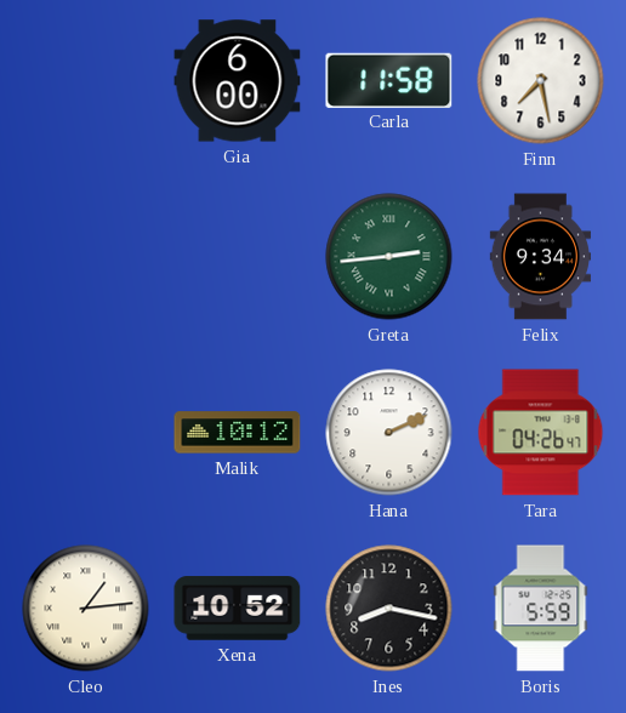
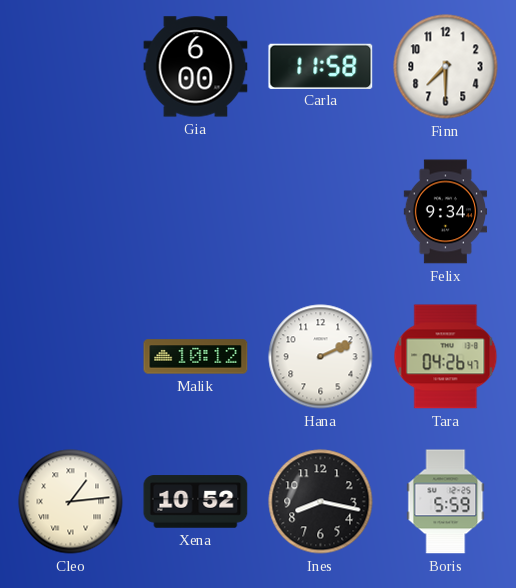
Finn: 7:28 -> 7:30
Greta: 2:44 -> none
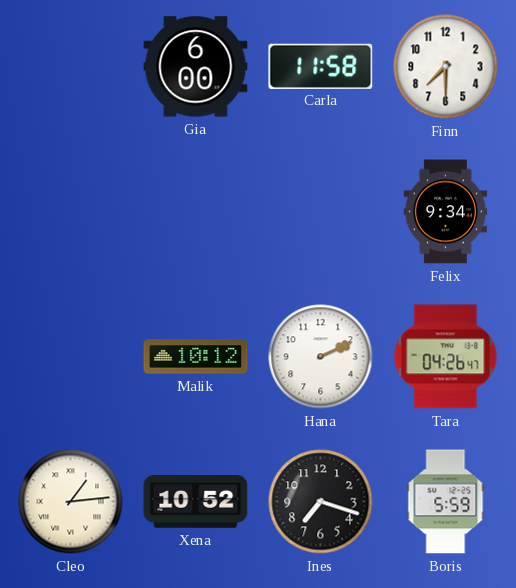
Ines: 8:17 -> 7:18
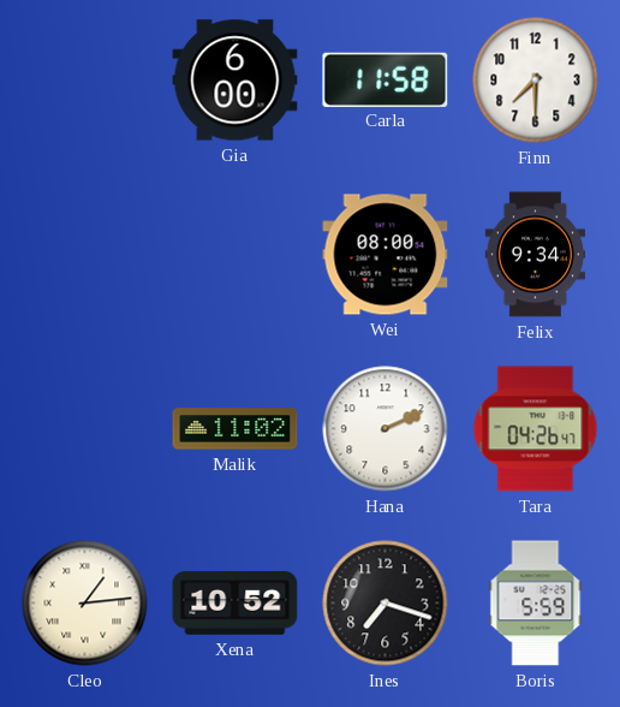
Wei: none -> 08:00
Malik: 10:12 -> 11:02
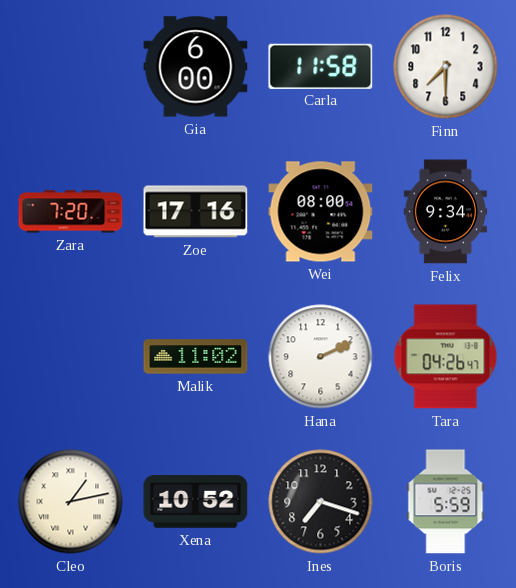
Zara: none -> 7:20
Zoe: none -> 17:16
Cleo: 1:14 -> 1:13
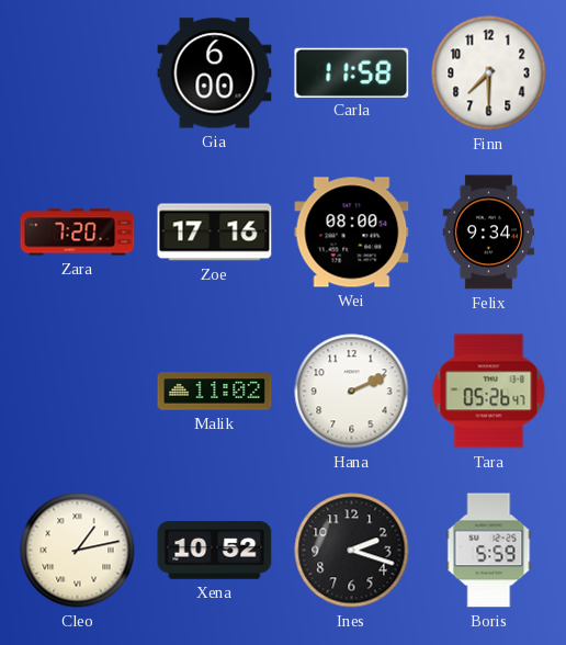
Tara: 04:26 -> 05:26
Ines: 7:18 -> 2:18
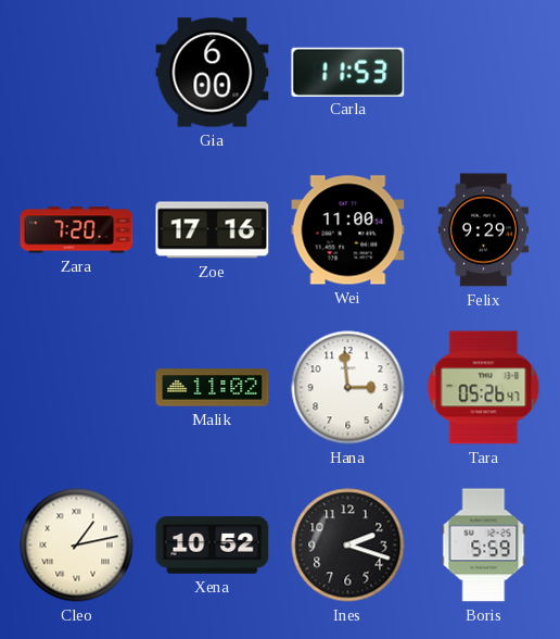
Carla: 11:58 -> 11:53
Finn: 7:30 -> none
Wei: 08:00 -> 11:00
Felix: 9:34 -> 9:29
Hana: 2:11 -> 2:59
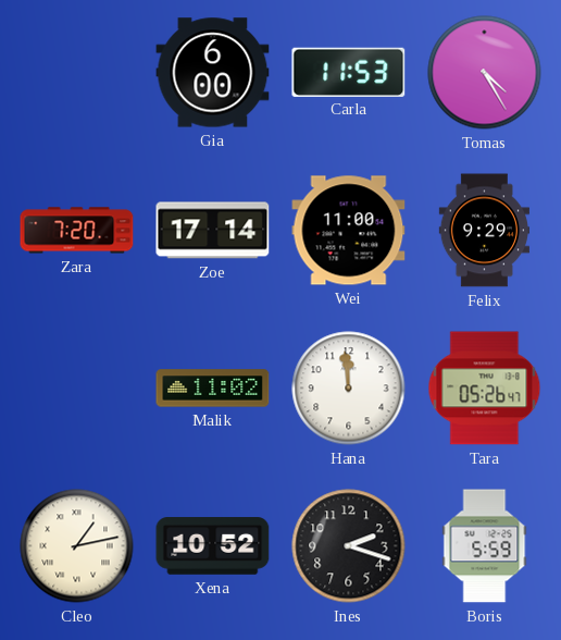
Tomas: none -> 4:25
Zoe: 17:16 -> 17:14
Hana: 2:59 -> 11:59
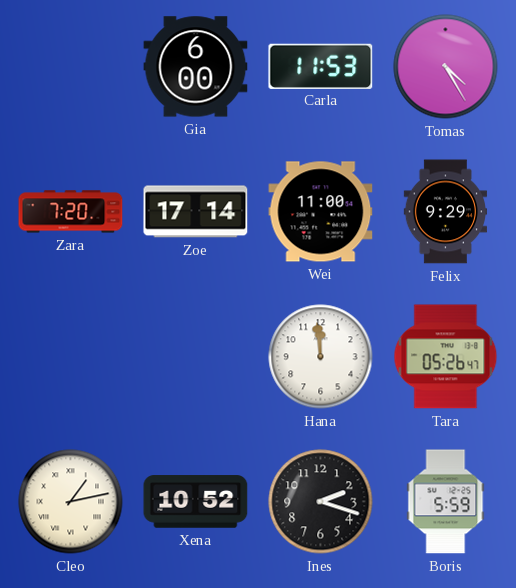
Malik: 11:02 -> none
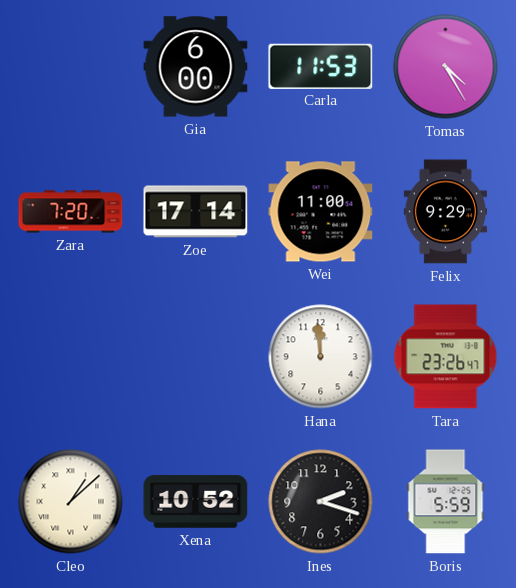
Tara: 05:26 -> 23:26
Cleo: 1:13 -> 1:08
